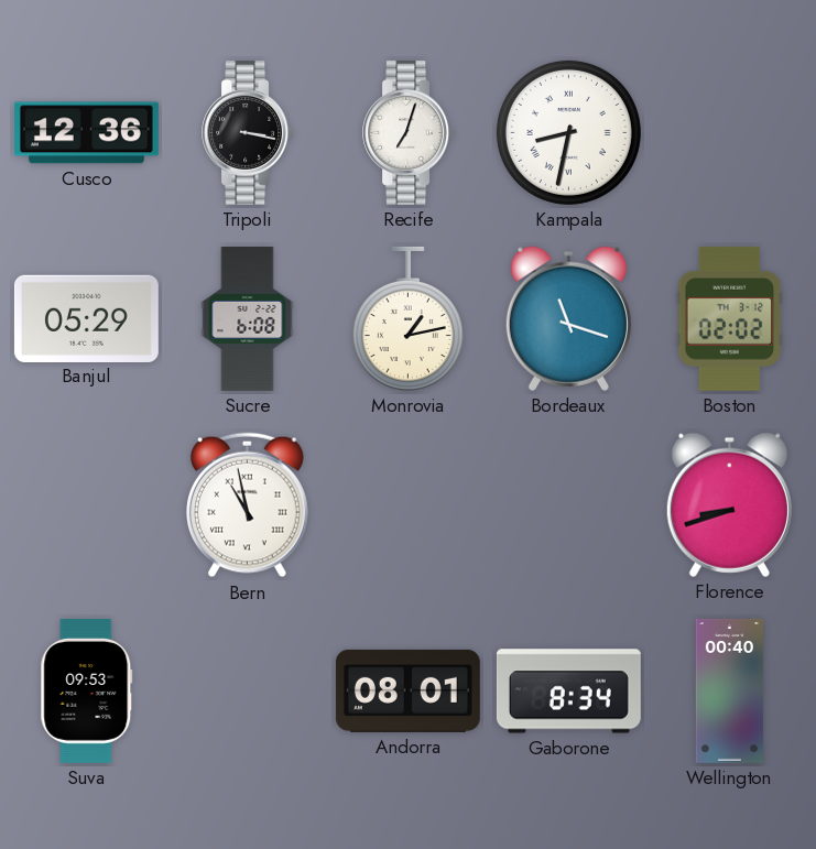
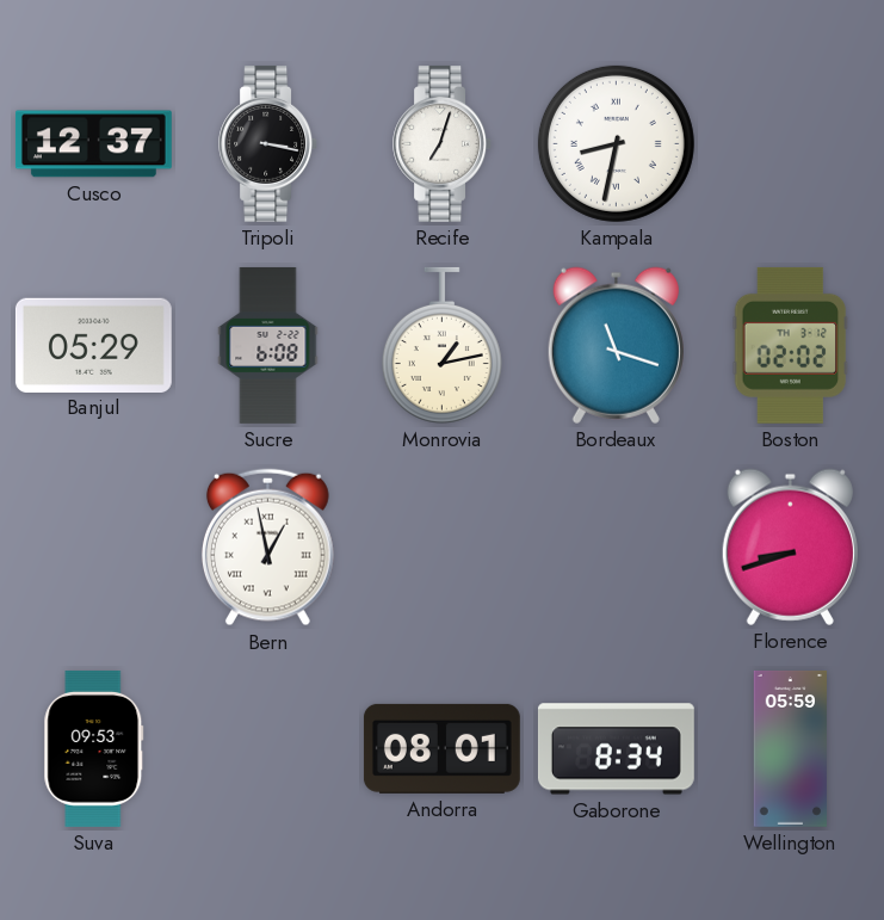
Cusco: 12:36 -> 12:37
Bern: 10:58 -> 12:58
Wellington: 00:40 -> 05:59
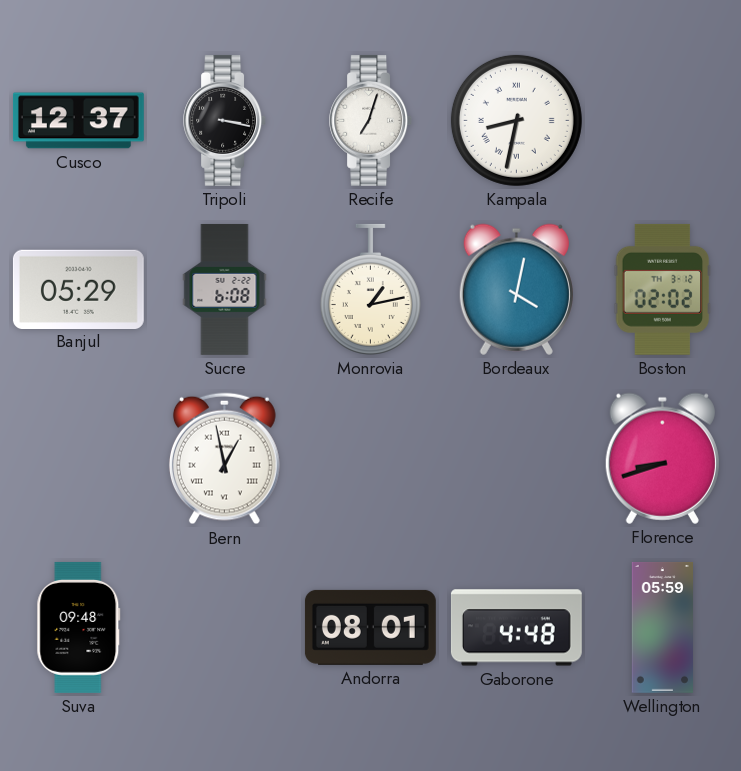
Bordeaux: 11:18 -> 4:02
Suva: 09:53 -> 09:48
Gaborone: 8:34 -> 4:48
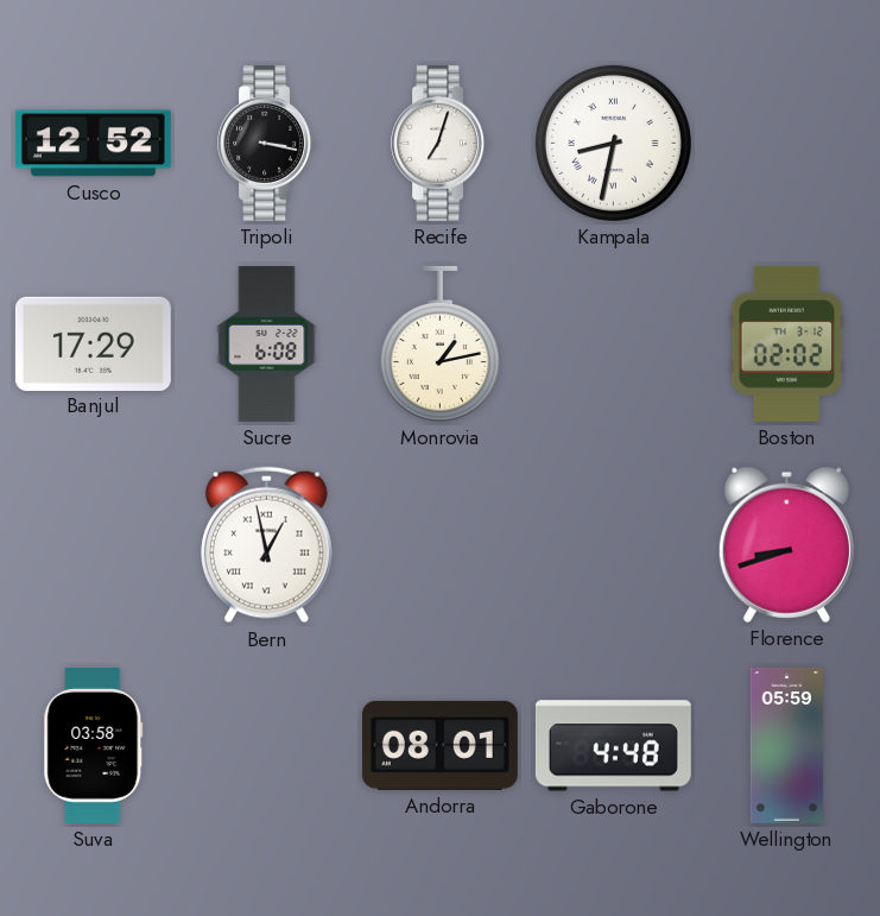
Cusco: 12:37 -> 12:52
Banjul: 05:29 -> 17:29
Bordeaux: 4:02 -> none
Suva: 09:48 -> 03:58
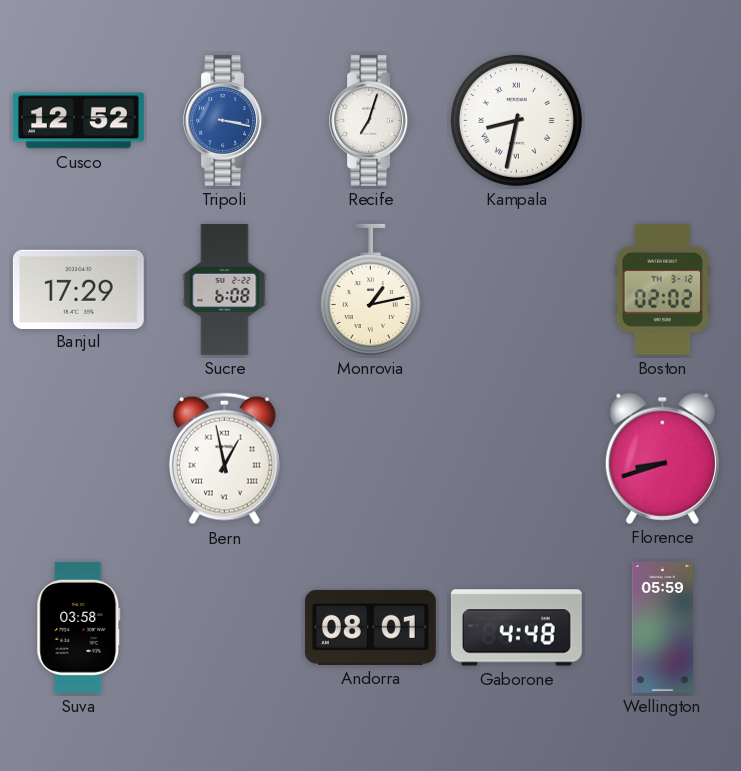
Tripoli dial: black -> blue
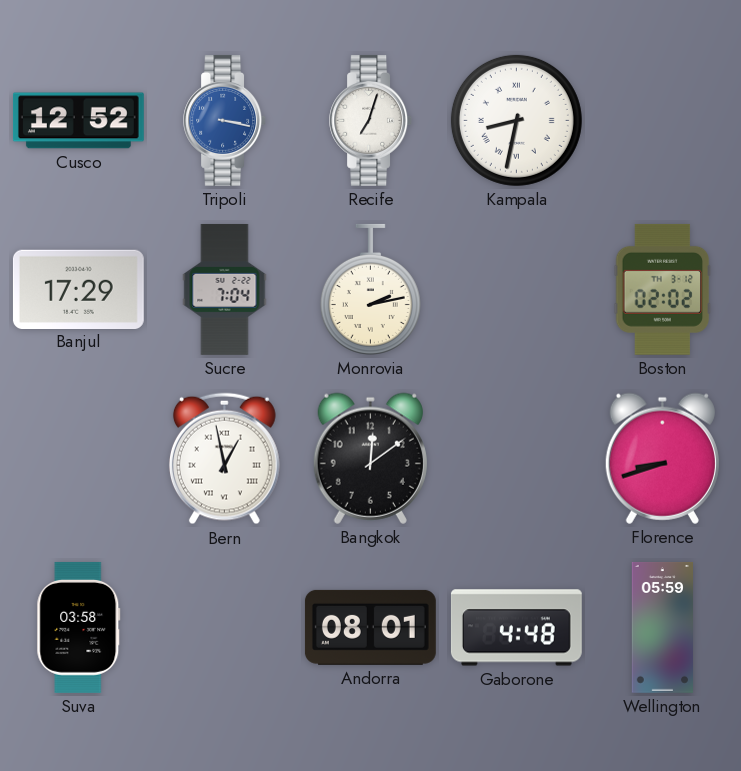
Sucre: 6:08 -> 7:04
Monrovia: 1:13 -> 2:13
Bangkok: none -> 12:09
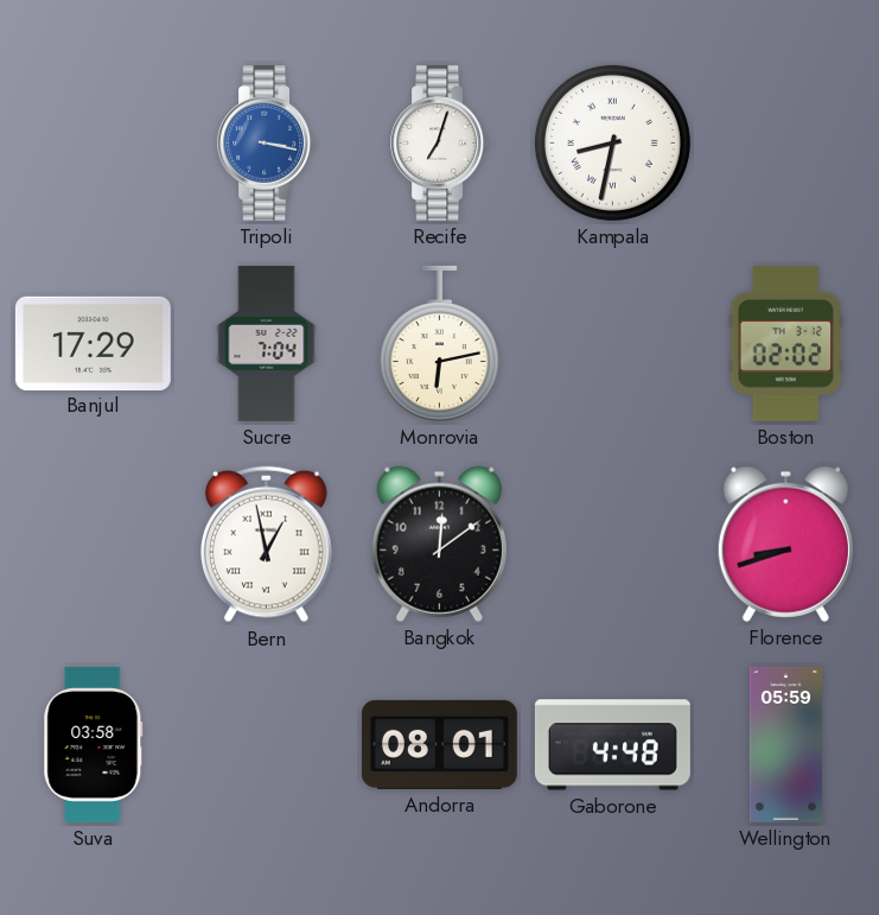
Cusco: 12:52 -> none
Monrovia: 2:13 -> 6:13
